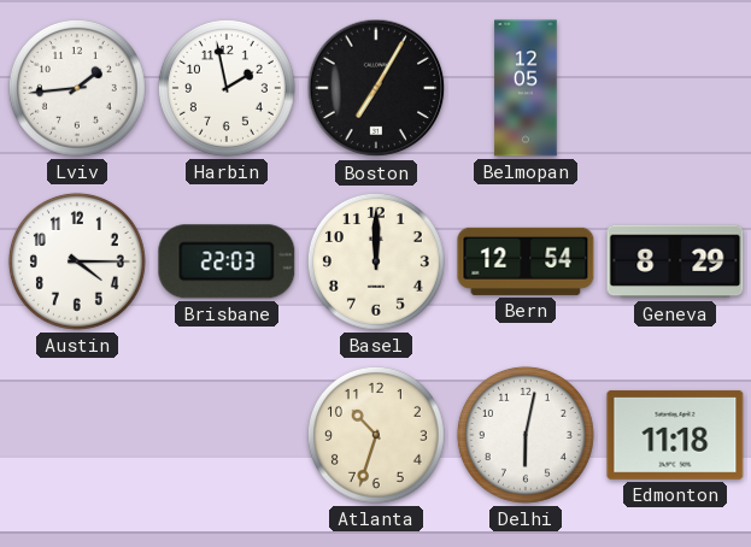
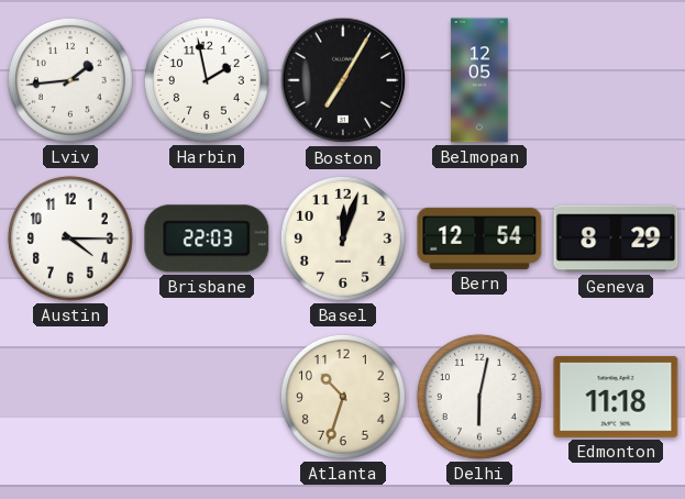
Basel: 12:00 -> 12:03
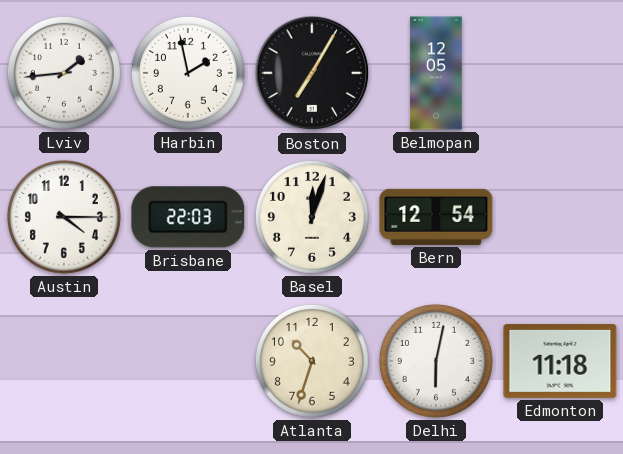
Geneva: 8:29 -> none
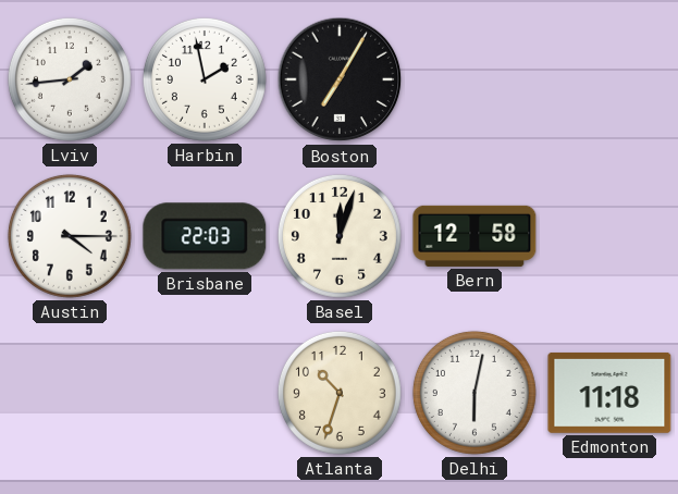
Belmopan: 12:05 -> none
Bern: 12:54 -> 12:58
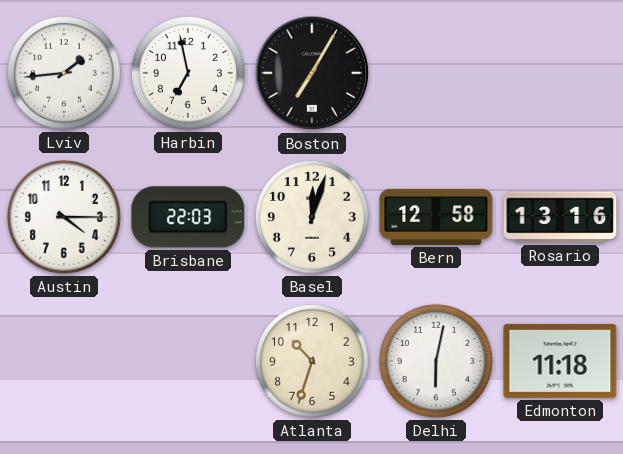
Harbin: 1:58 -> 6:58
Rosario: none -> 13:16
